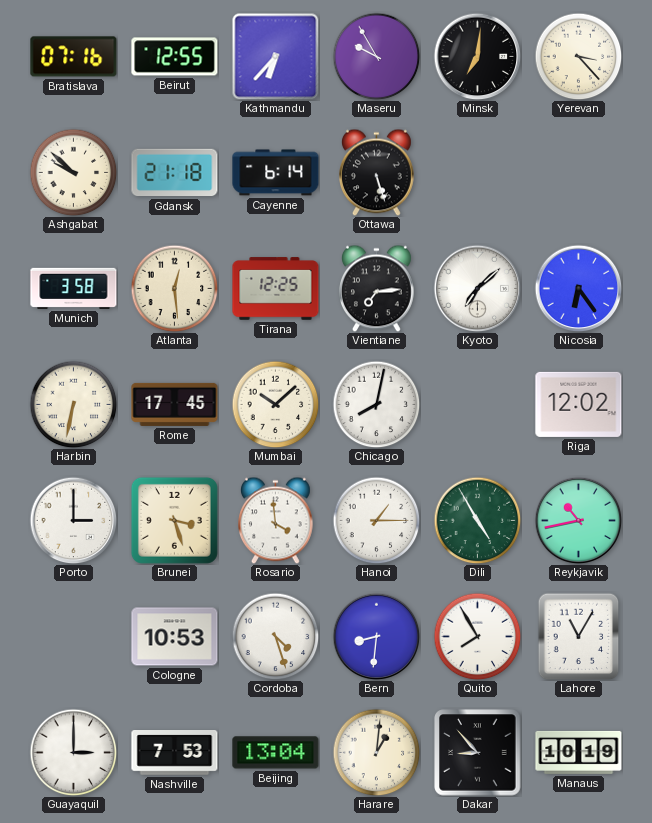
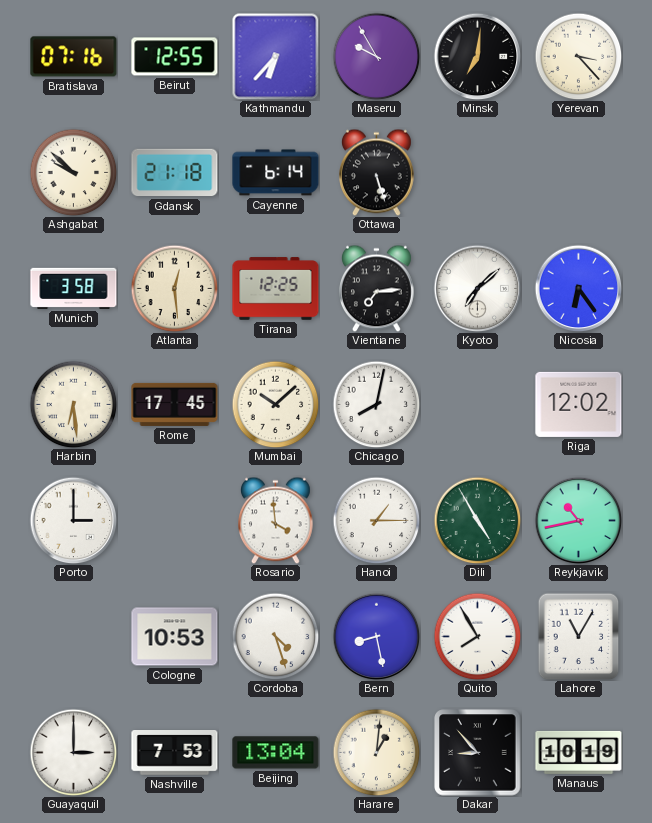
Harbin: 6:32 -> 6:29
Brunei: 3:27 -> none
Bern: 8:31 -> 8:28
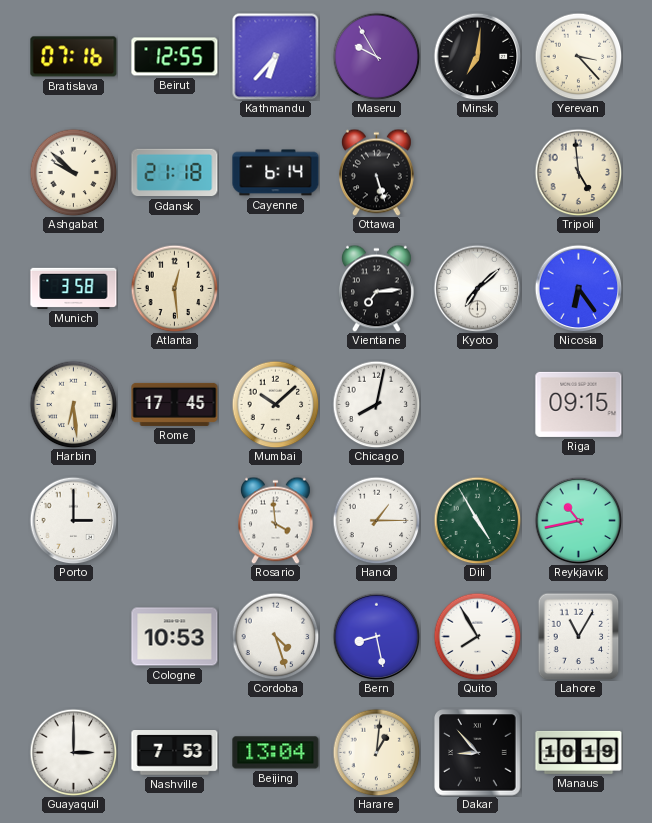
Tripoli: none -> 4:59
Tirana: 12:25 -> none
Riga: 12:02 -> 09:15
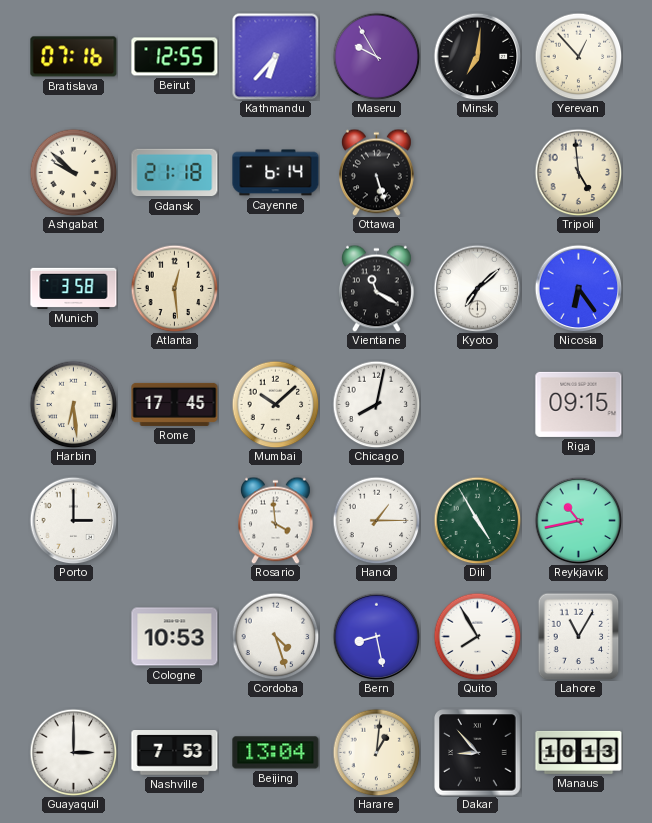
Yerevan: 3:23 -> 12:53
Vientiane: 7:14 -> 11:20
Manaus: 10:19 -> 10:13
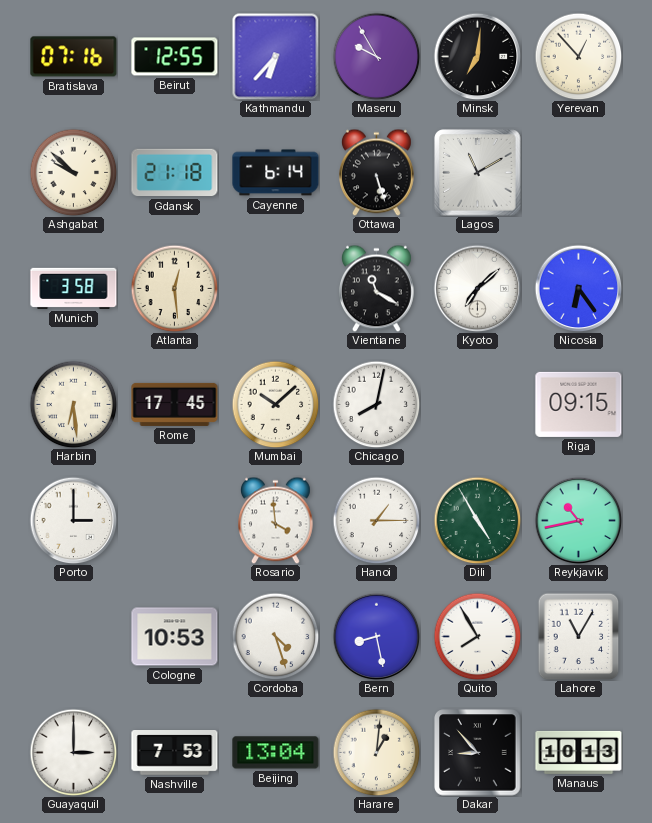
Lagos: none -> 11:10
Tripoli: 4:59 -> none
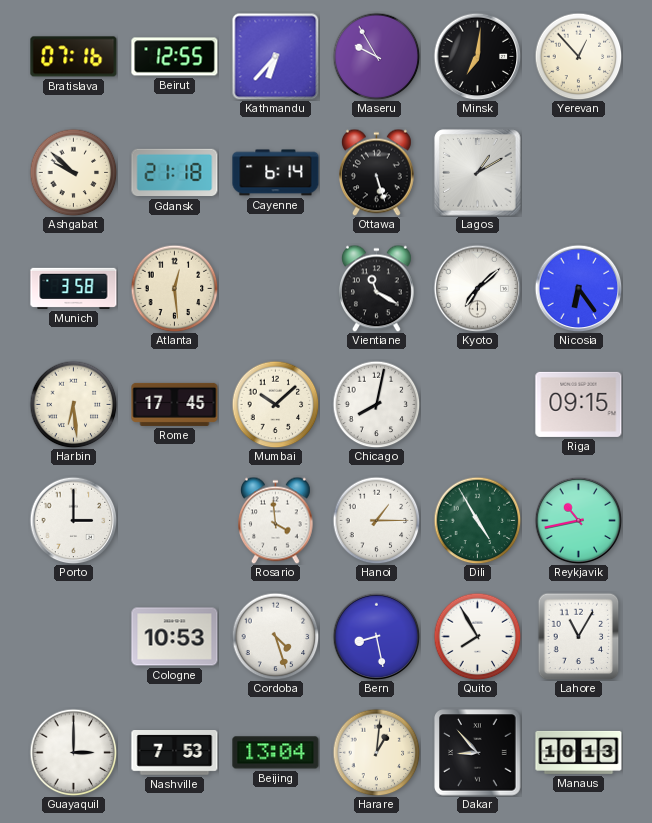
Lagos: 11:10 -> 1:10
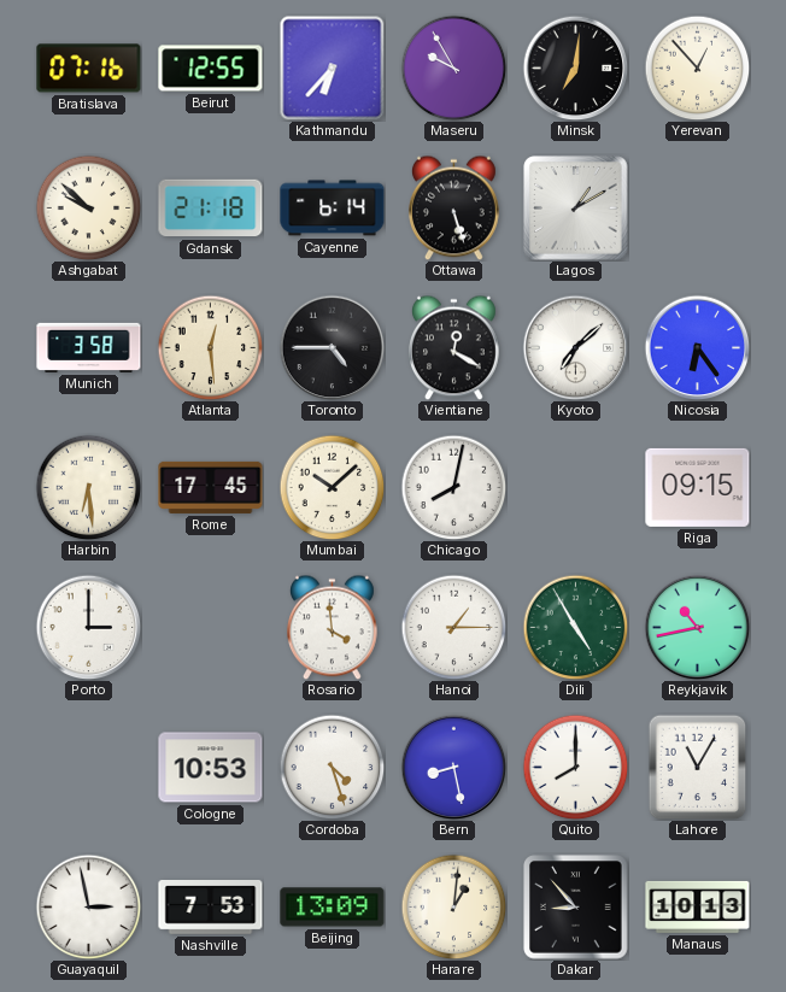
Toronto: none -> 4:45
Vientiane: 11:20 -> 12:20
Quito: 7:55 -> 8:00
Guayaquil: 3:00 -> 2:58
Beijing: 13:04 -> 13:09
